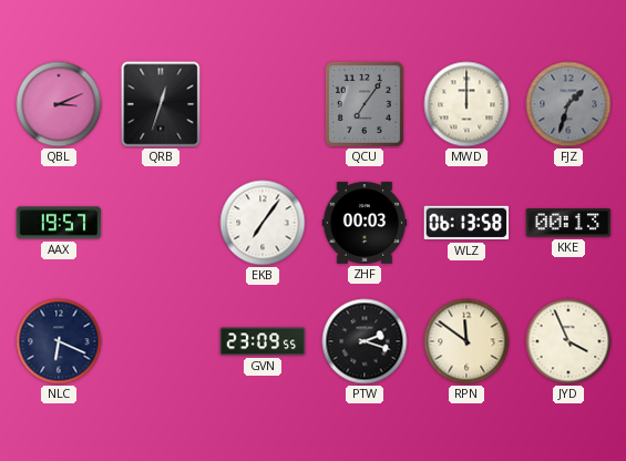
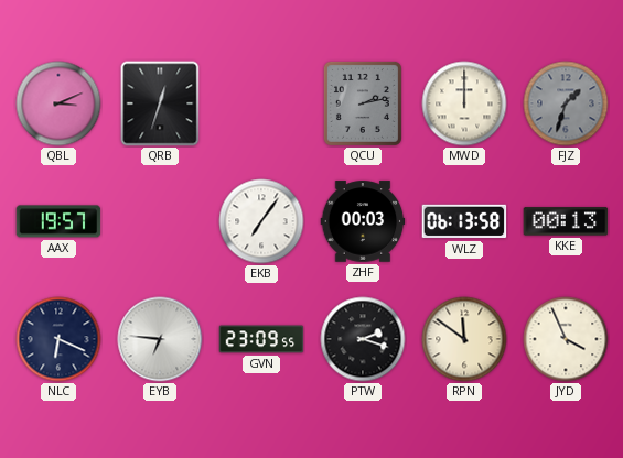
QCU: 7:06 -> 2:13
EYB: none -> 6:46
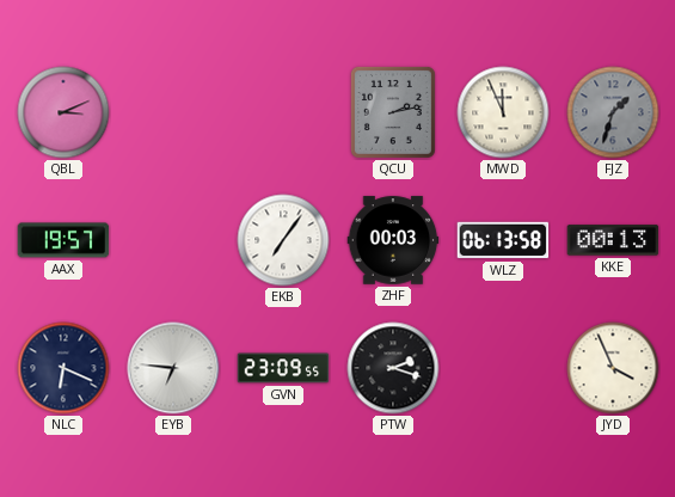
QRB: 12:33 -> none
MWD: 12:00 -> 11:56
RPN: 11:51 -> none
